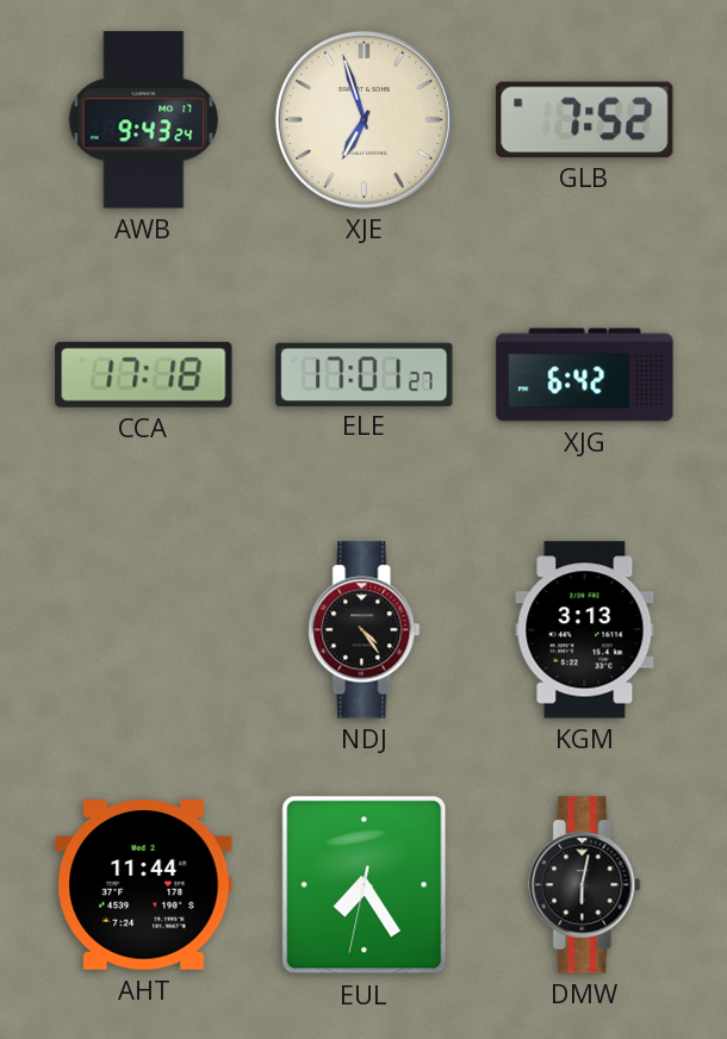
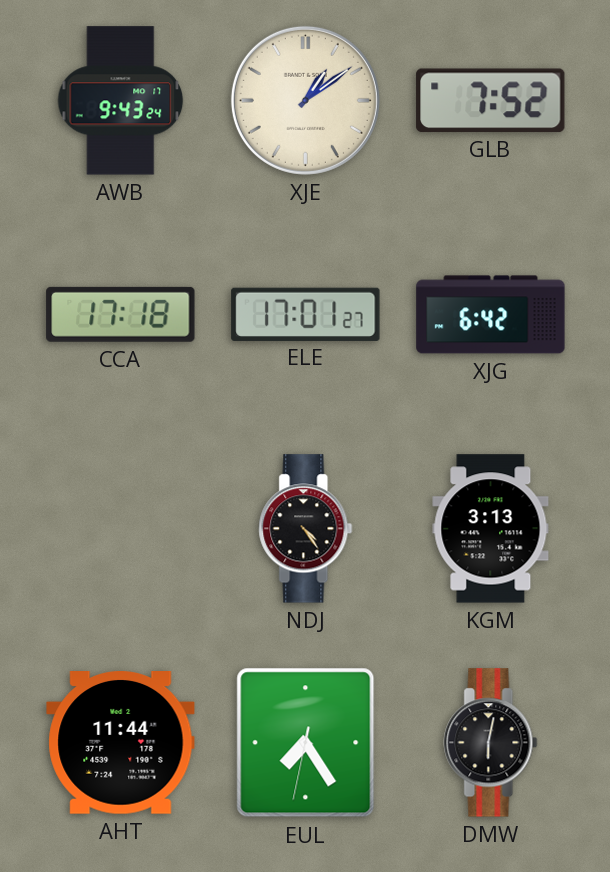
XJE: 6:57 -> 1:09
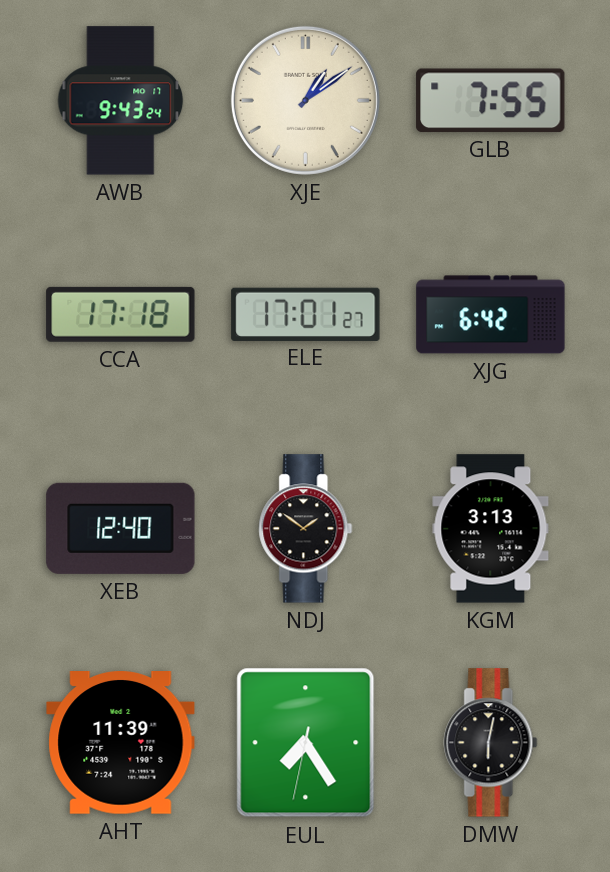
GLB: 7:52 -> 7:55
XEB: none -> 12:40
NDJ: 4:24 -> 1:51
AHT: 11:44 -> 11:39
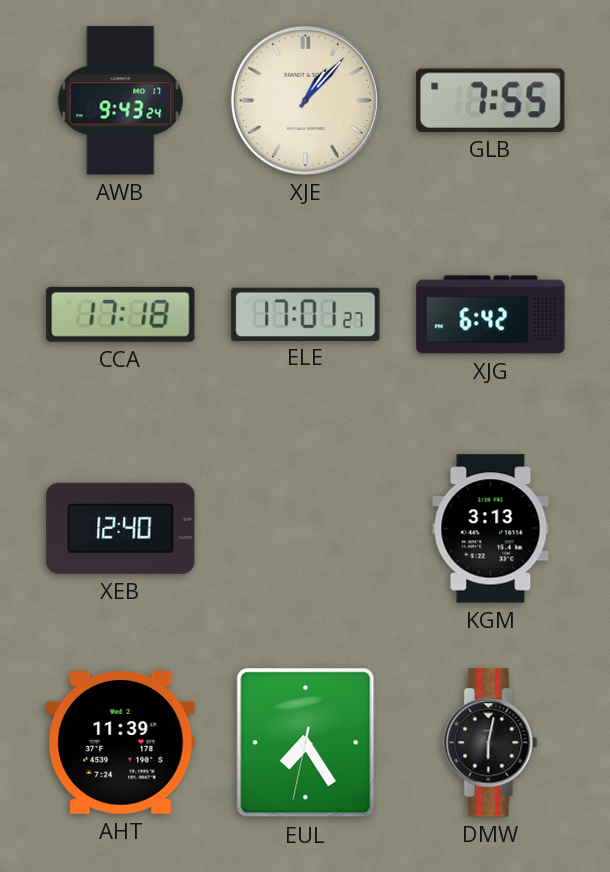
XJE: 1:09 -> 1:07
NDJ: 1:51 -> none
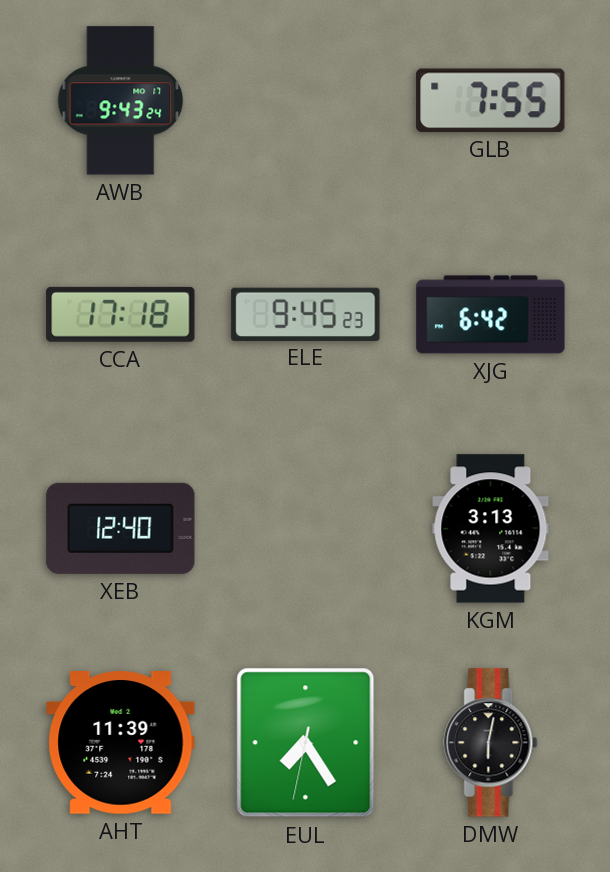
XJE: 1:07 -> none
ELE: 17:01 -> 9:45
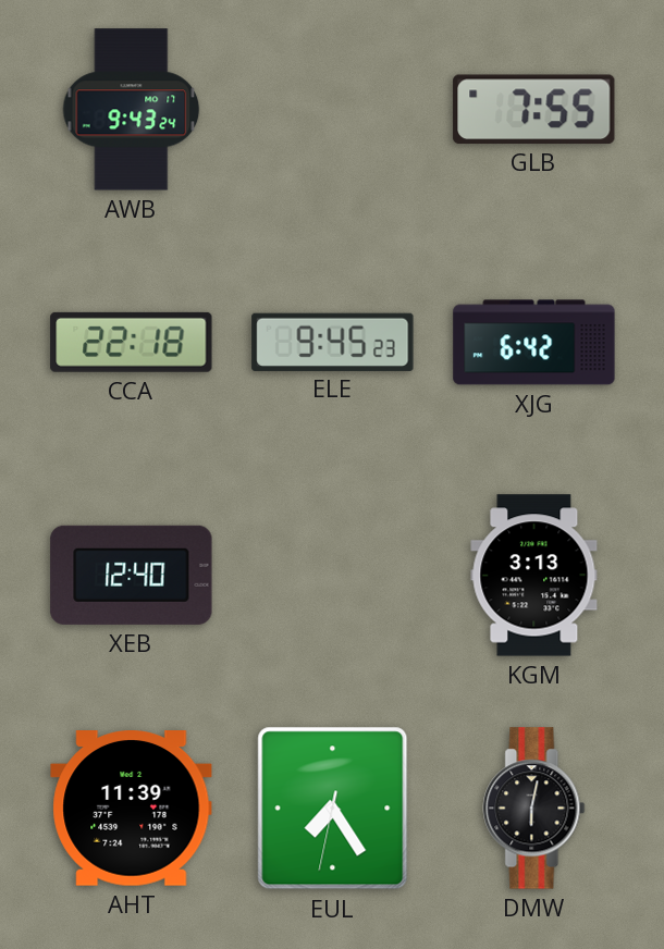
CCA: 17:18 -> 22:18
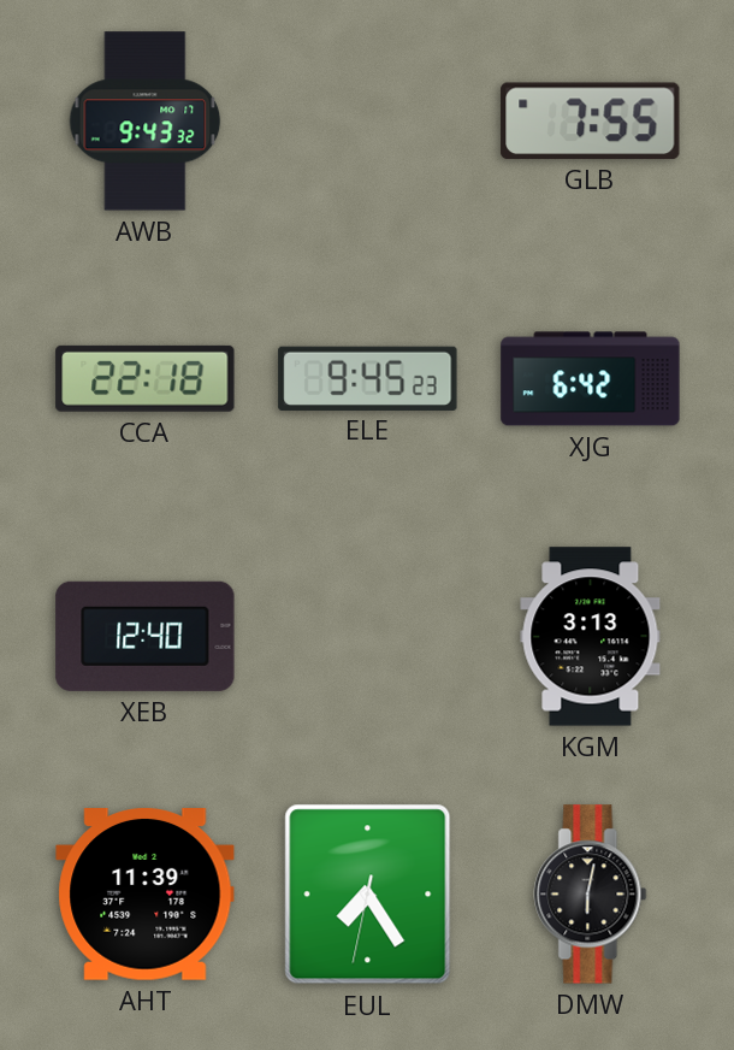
AWB: 9:43:24 -> 9:43:32
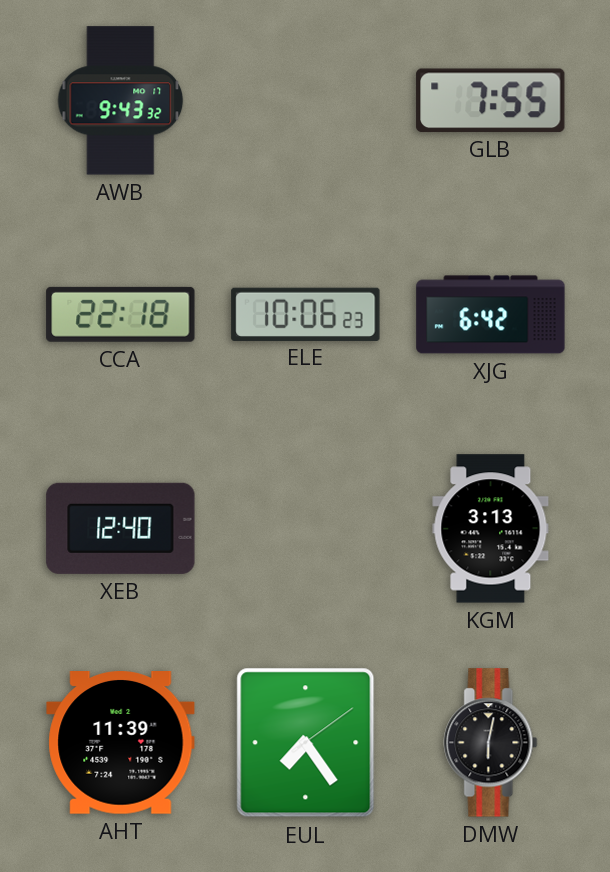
ELE: 9:45 -> 10:06
EUL: 7:24:32 -> 7:24:09
